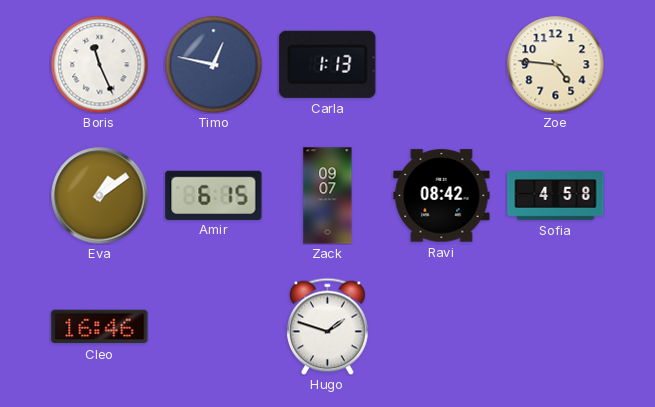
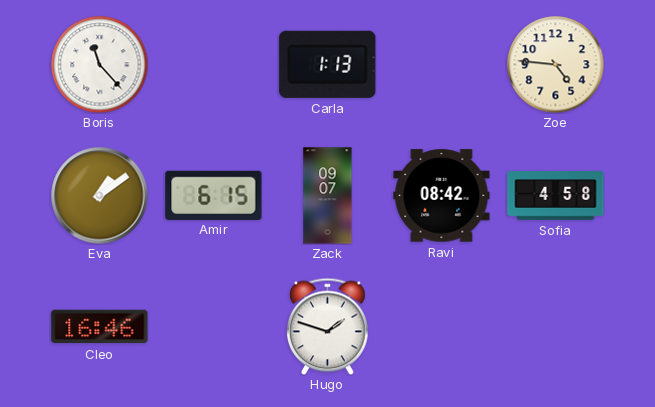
Boris: 11:26 -> 11:23
Timo: 12:47 -> none
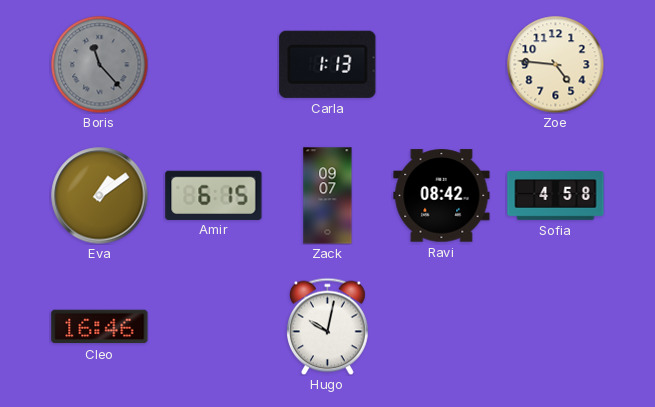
Boris dial: white -> grey
Hugo: 1:48 -> 10:02
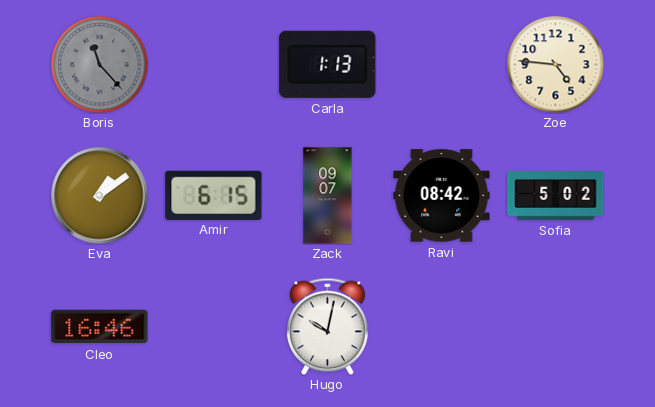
Sofia: 4:58 -> 5:02
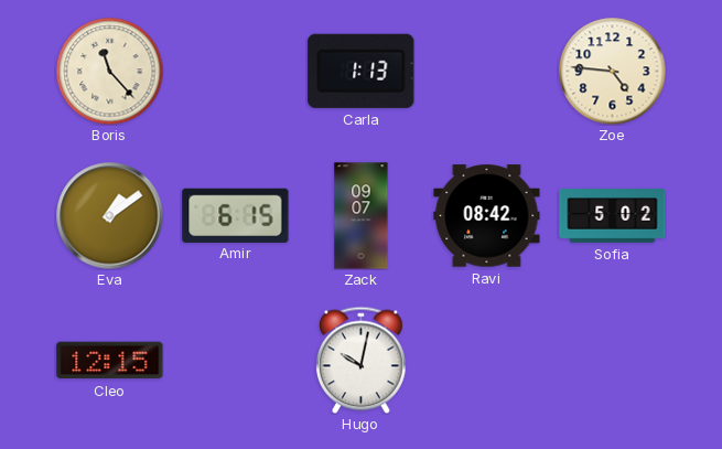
Boris dial: grey -> cream
Cleo: 16:46 -> 12:15
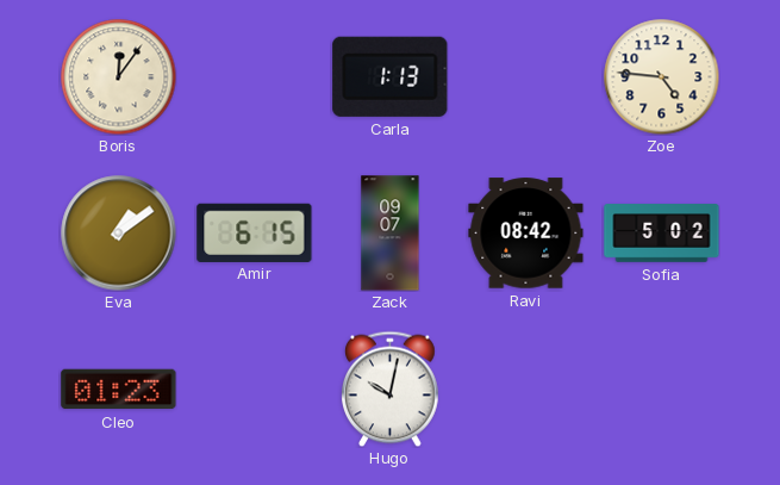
Boris: 11:23 -> 12:06
Cleo: 12:15 -> 01:23
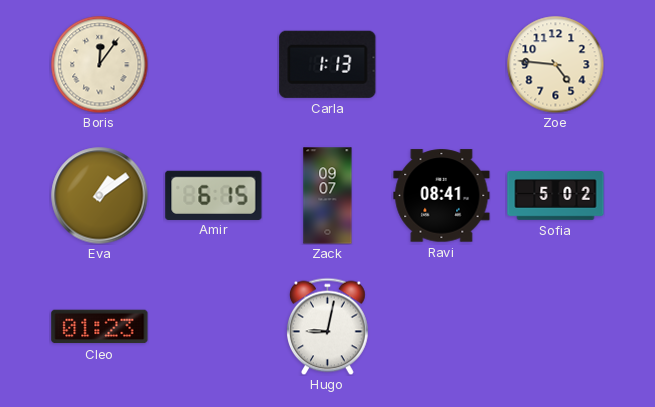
Ravi: 08:42 -> 08:41
Hugo: 10:02 -> 9:02
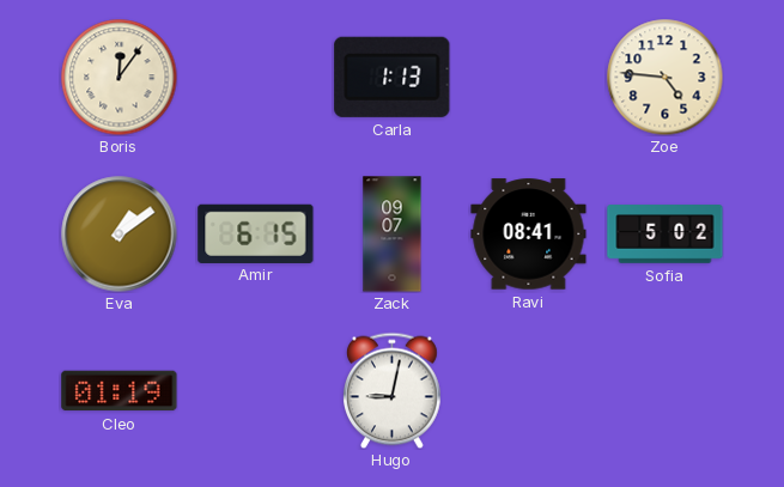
Cleo: 01:23 -> 01:19
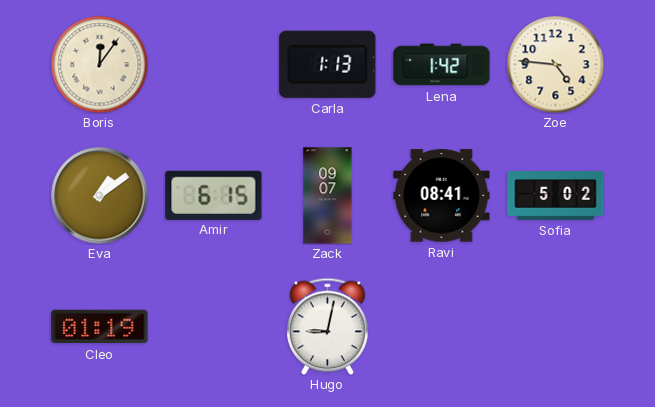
Lena: none -> 1:42
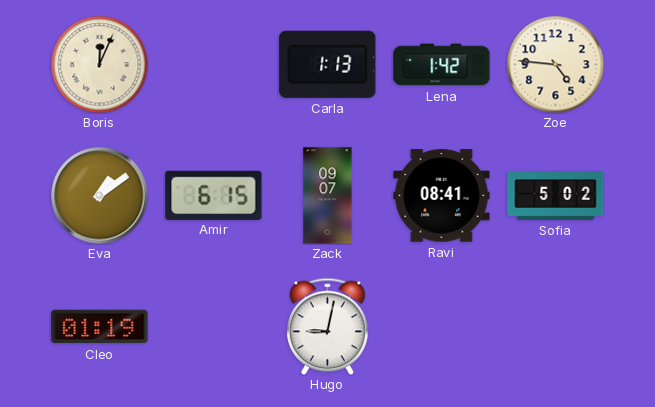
Boris: 12:06 -> 12:04
